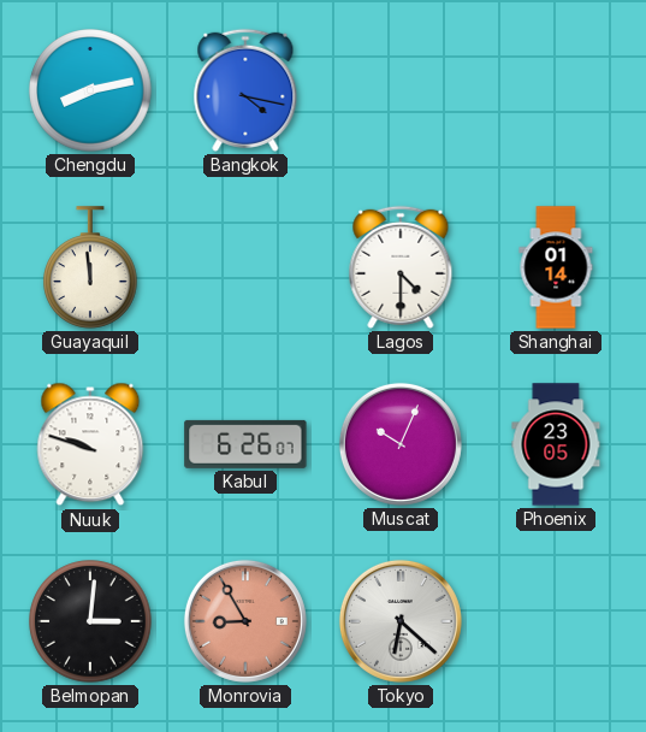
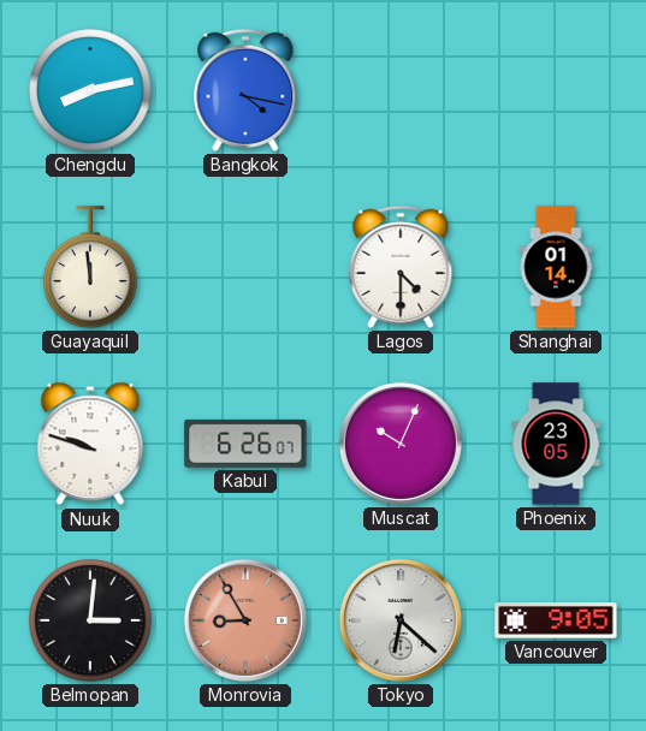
Vancouver: none -> 9:05
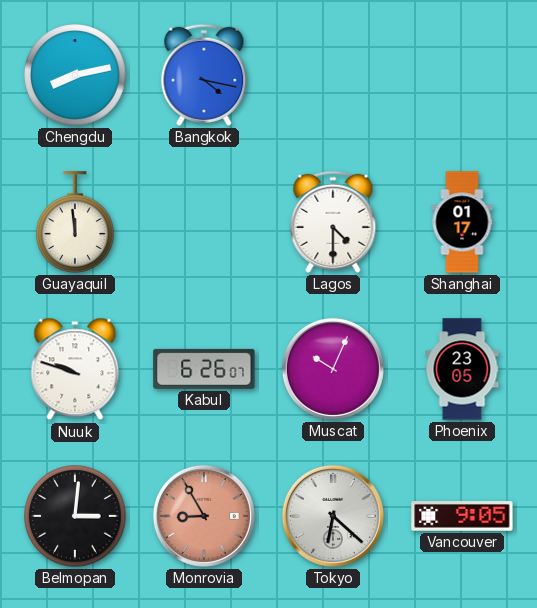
Shanghai: 01:14 -> 01:17
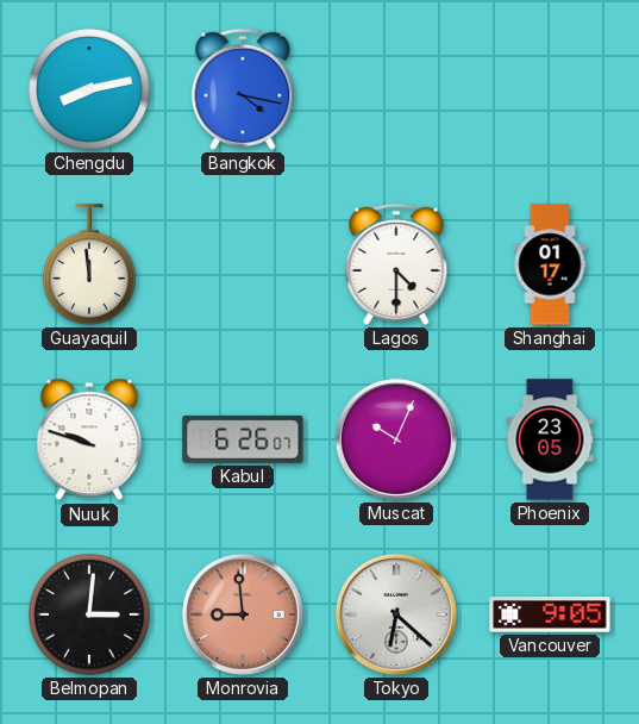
Monrovia: 8:55 -> 8:59
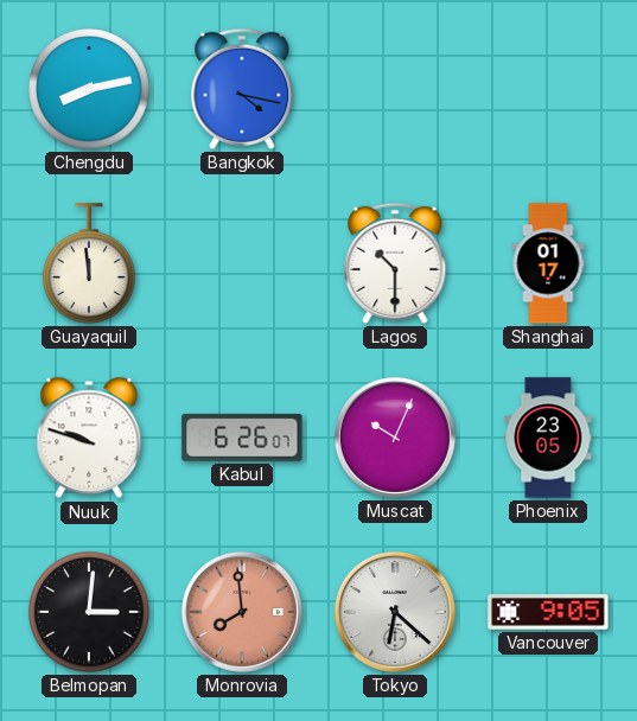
Lagos: 4:30 -> 10:30
Monrovia: 8:59 -> 7:59
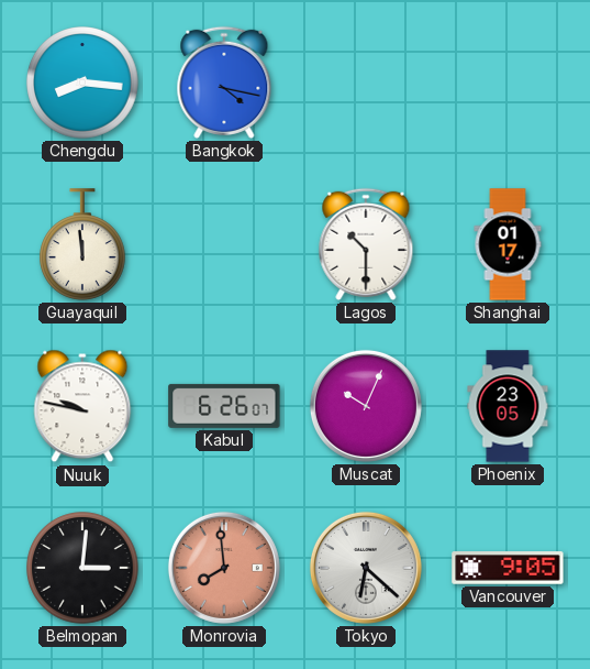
Chengdu: 8:13 -> 8:16
Nuuk: 9:48 -> 9:47
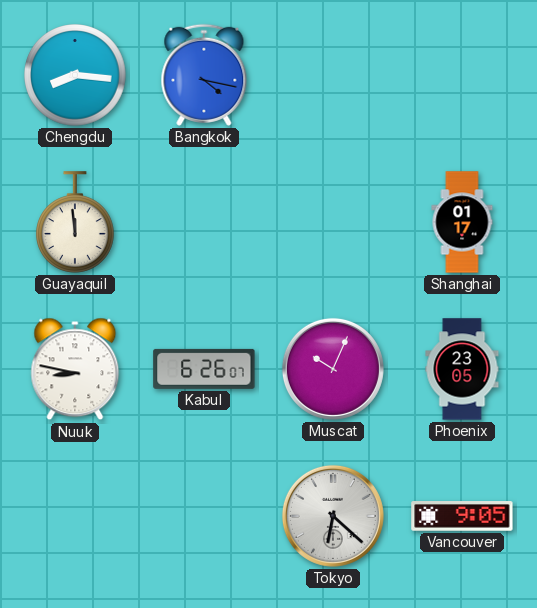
Lagos: 10:30 -> none
Nuuk: 9:47 -> 8:47
Belmopan: 3:01 -> none
Monrovia: 7:59 -> none
